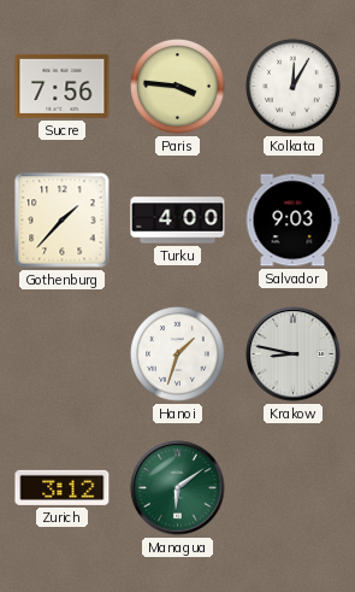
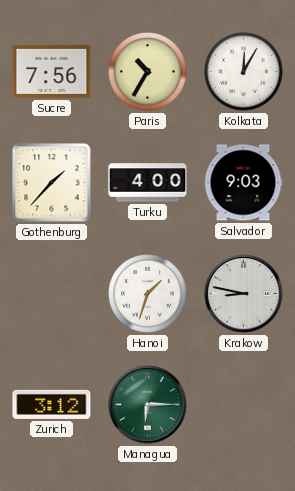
Paris: 3:46 -> 10:35
Managua: 6:09 -> 6:15
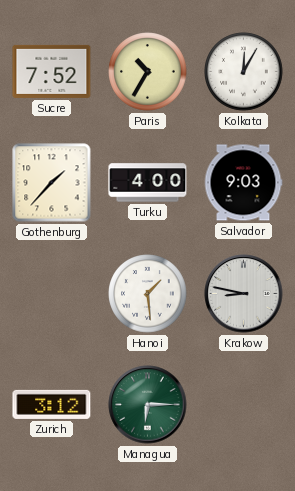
Sucre: 7:56 -> 7:52
Hanoi: 1:33 -> 1:29
